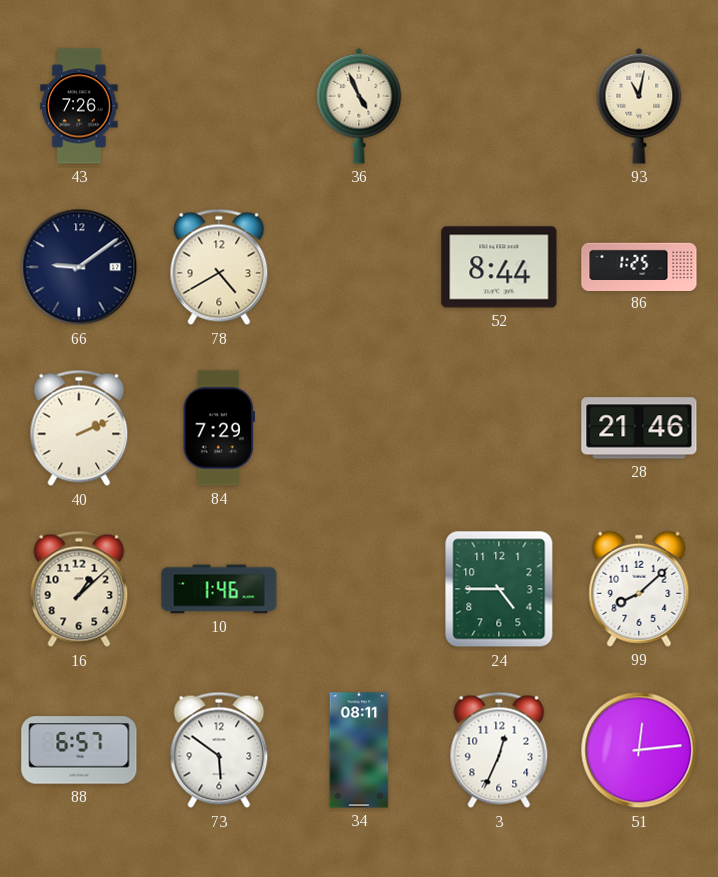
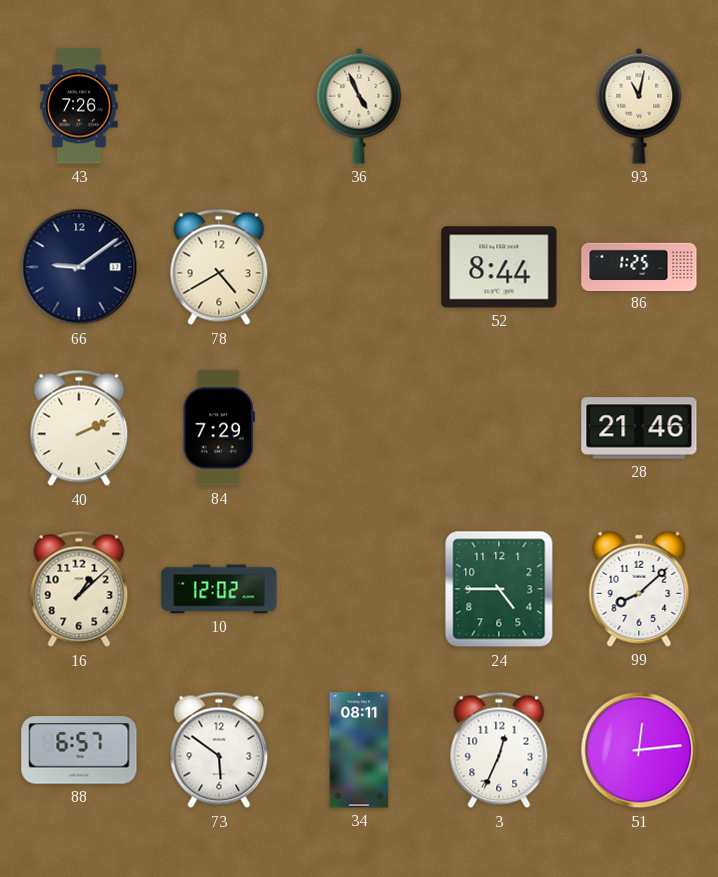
10: 1:46 -> 12:02
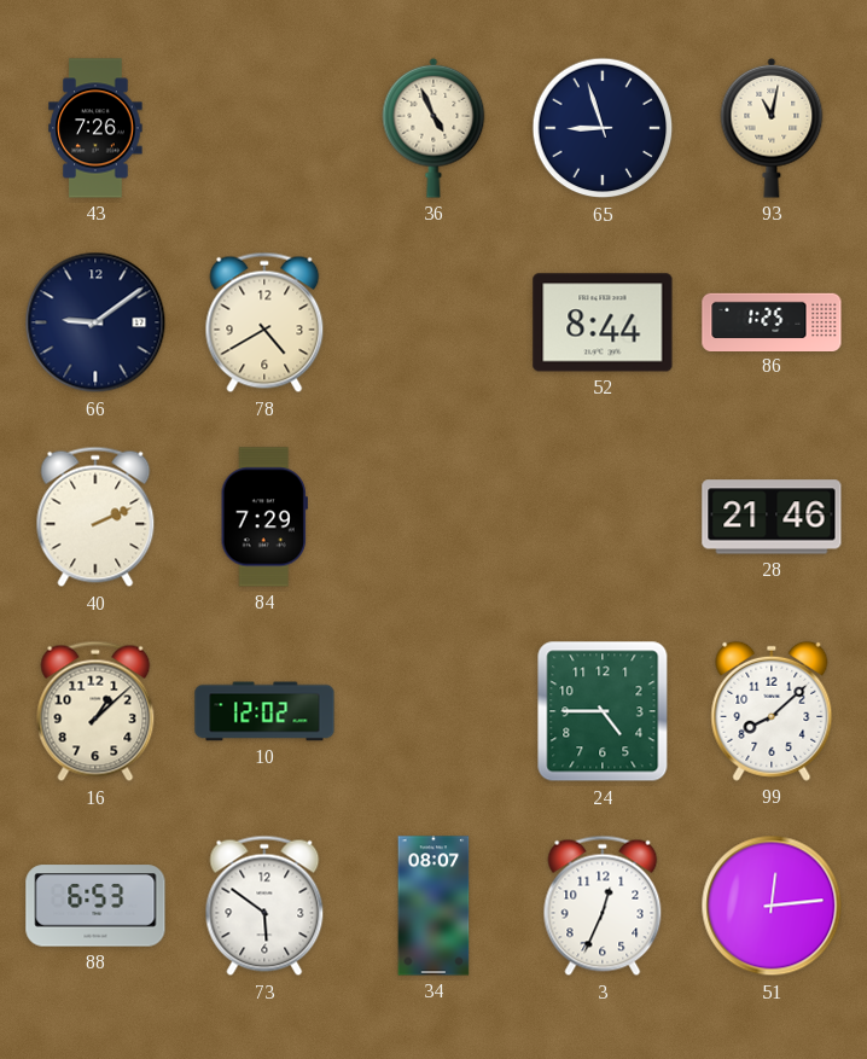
65: none -> 8:57
88: 6:57 -> 6:53
34: 08:11 -> 08:07
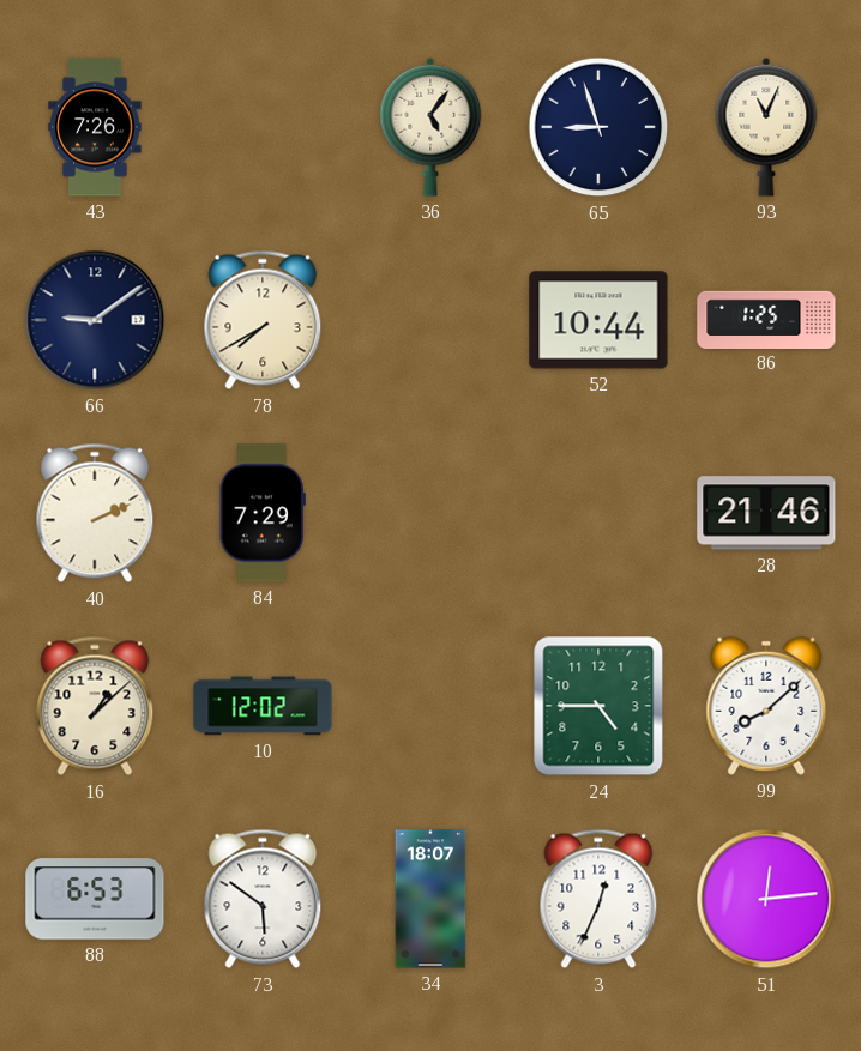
36: 4:56 -> 5:06
93: 11:02 -> 11:04
78: 4:40 -> 7:40
52: 8:44 -> 10:44
34: 08:07 -> 18:07
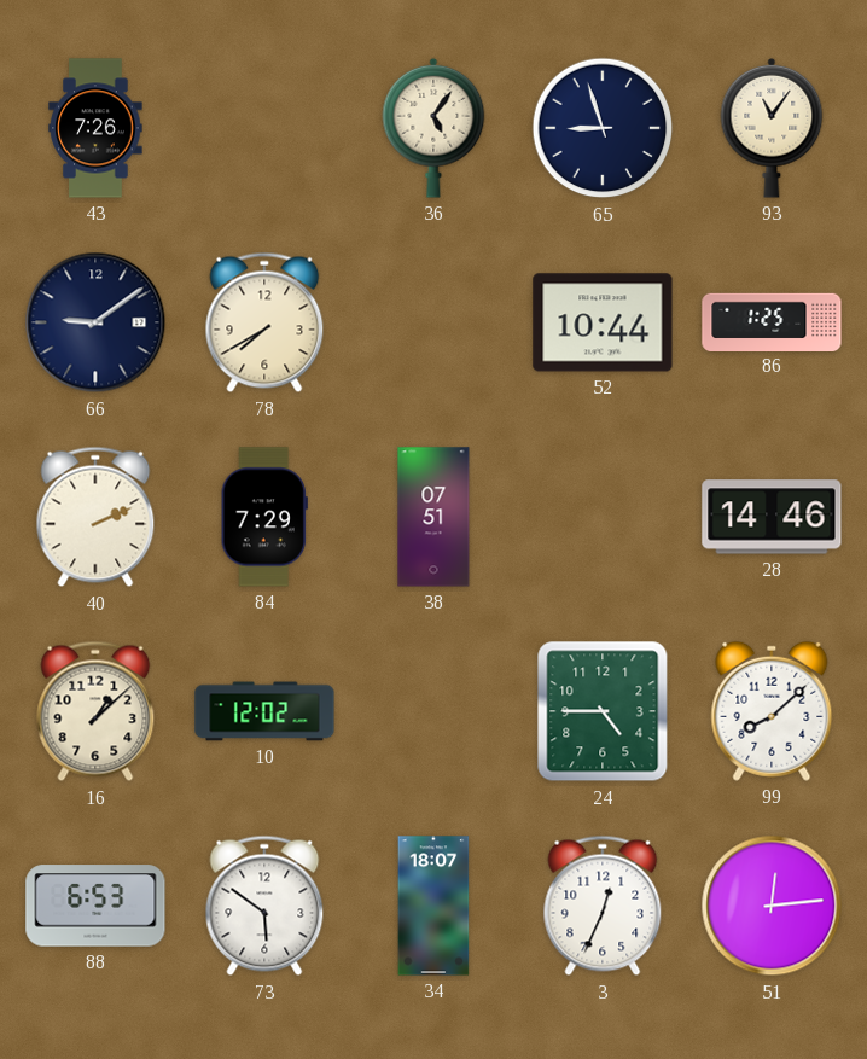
93: 11:04 -> 11:06
38: none -> 07:51
28: 21:46 -> 14:46
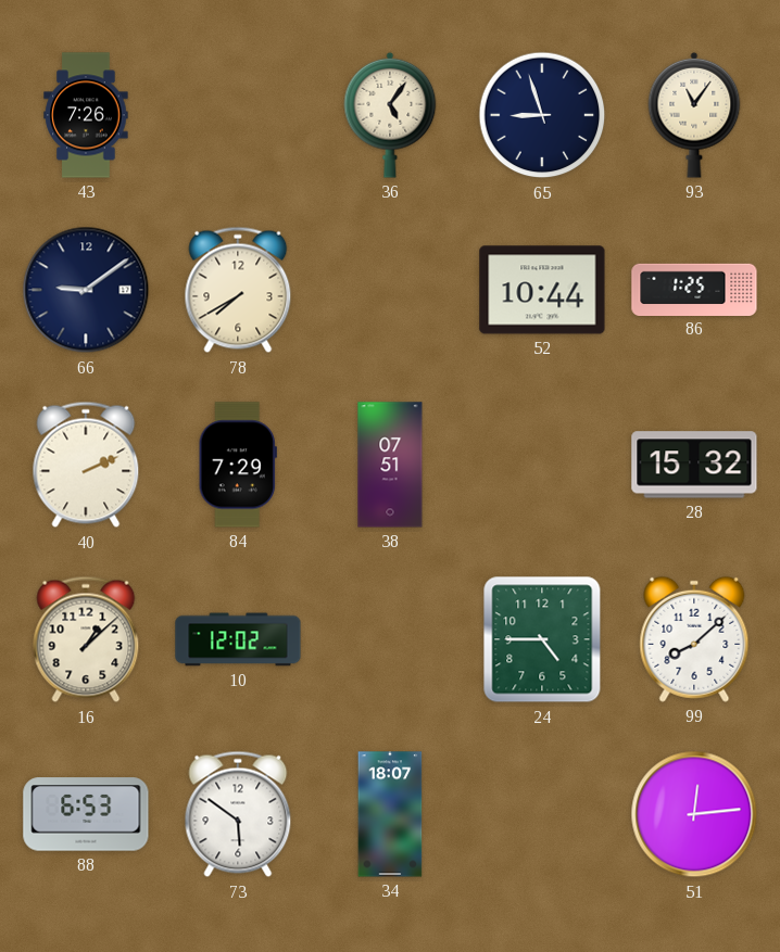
28: 14:46 -> 15:32
3: 12:34 -> none
